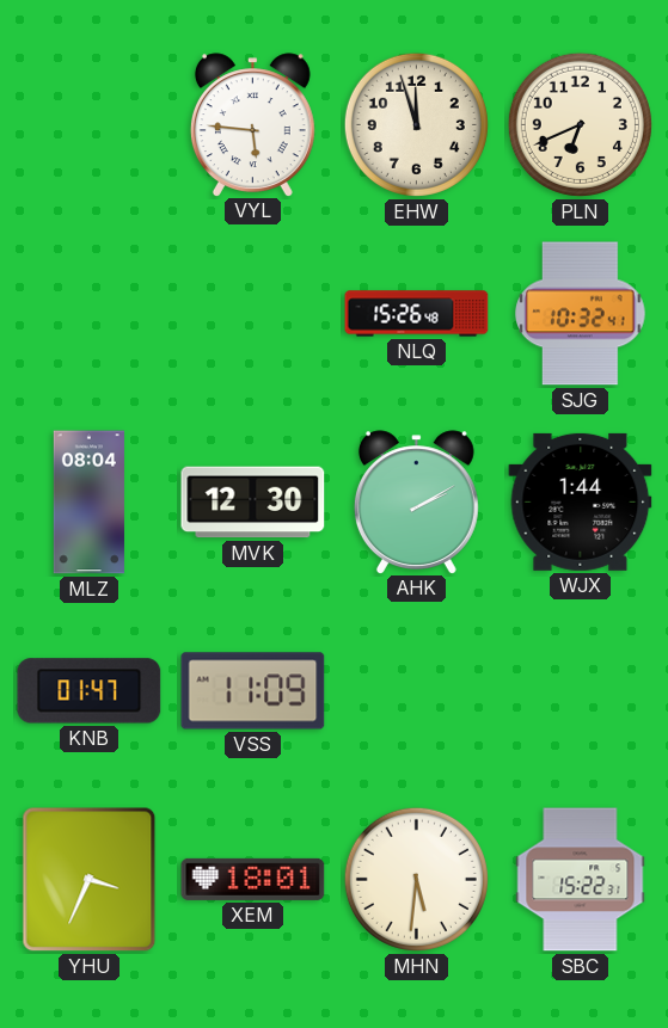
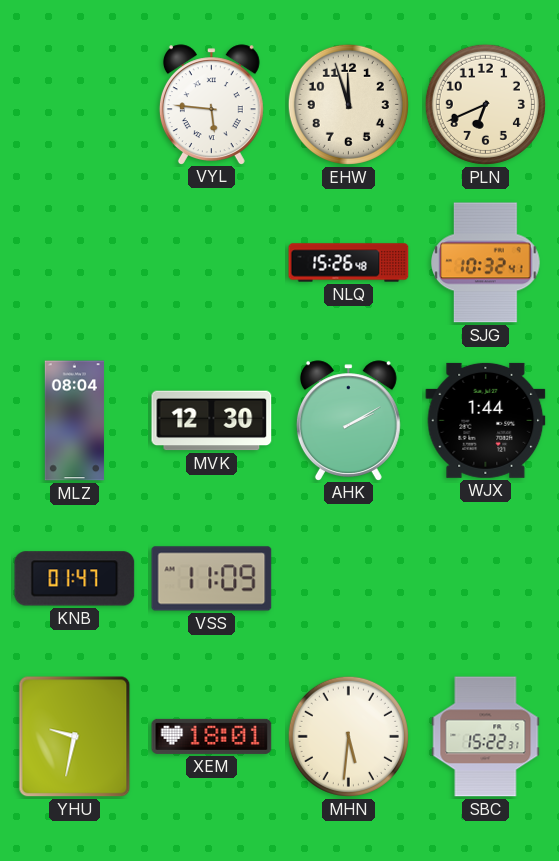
YHU: 3:34 -> 9:32
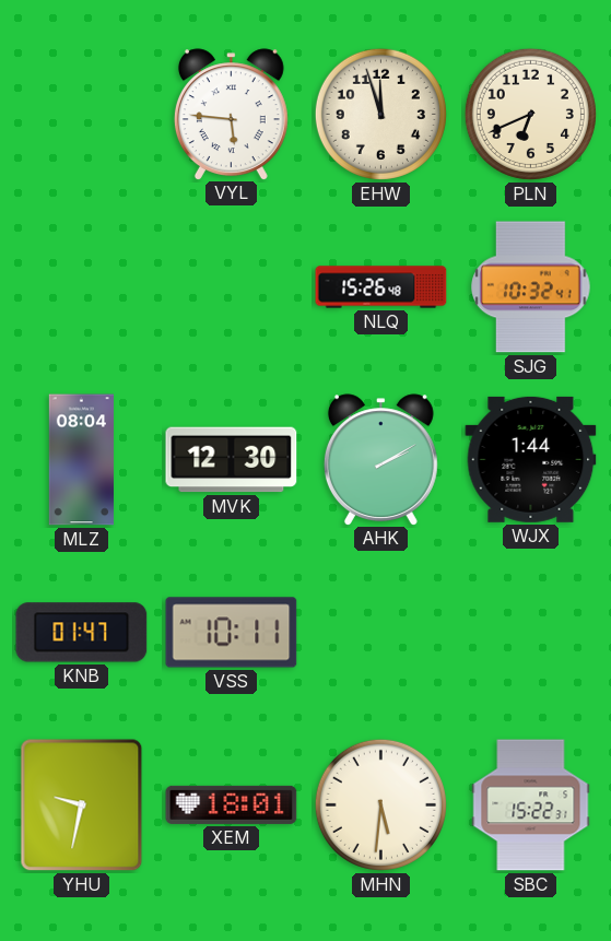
VSS: 11:09 -> 10:11
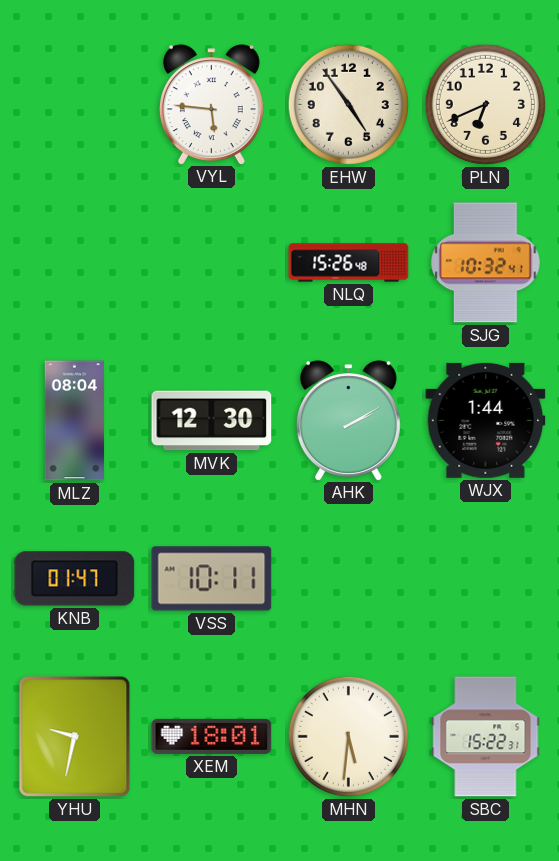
EHW: 11:57 -> 4:54
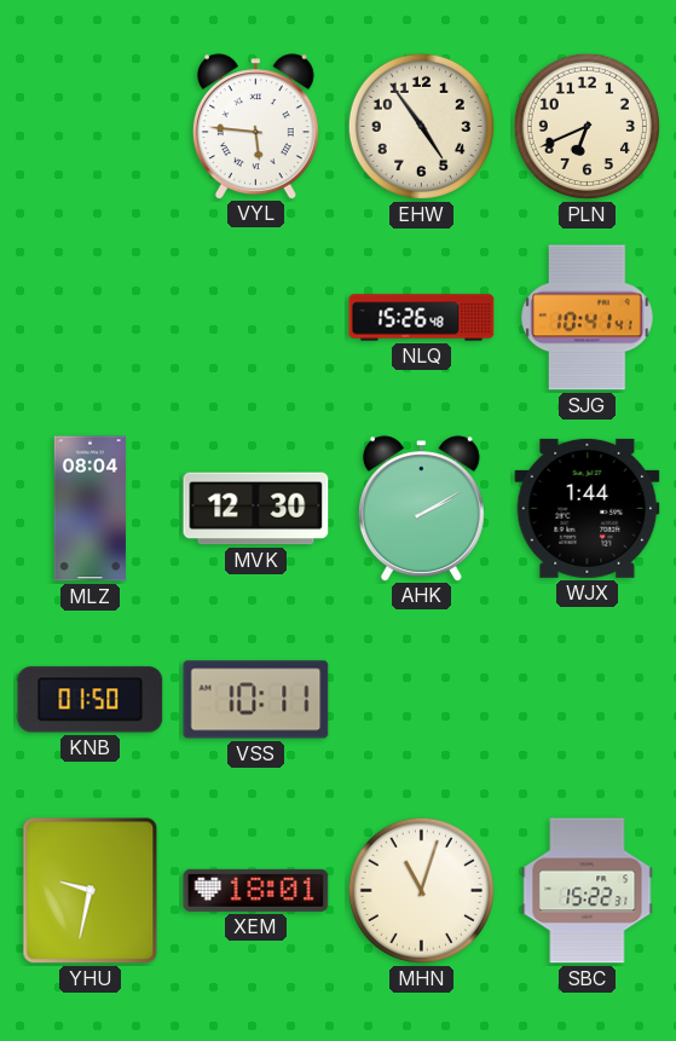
SJG: 10:32 -> 10:41
KNB: 01:47 -> 01:50
MHN: 5:31 -> 11:03
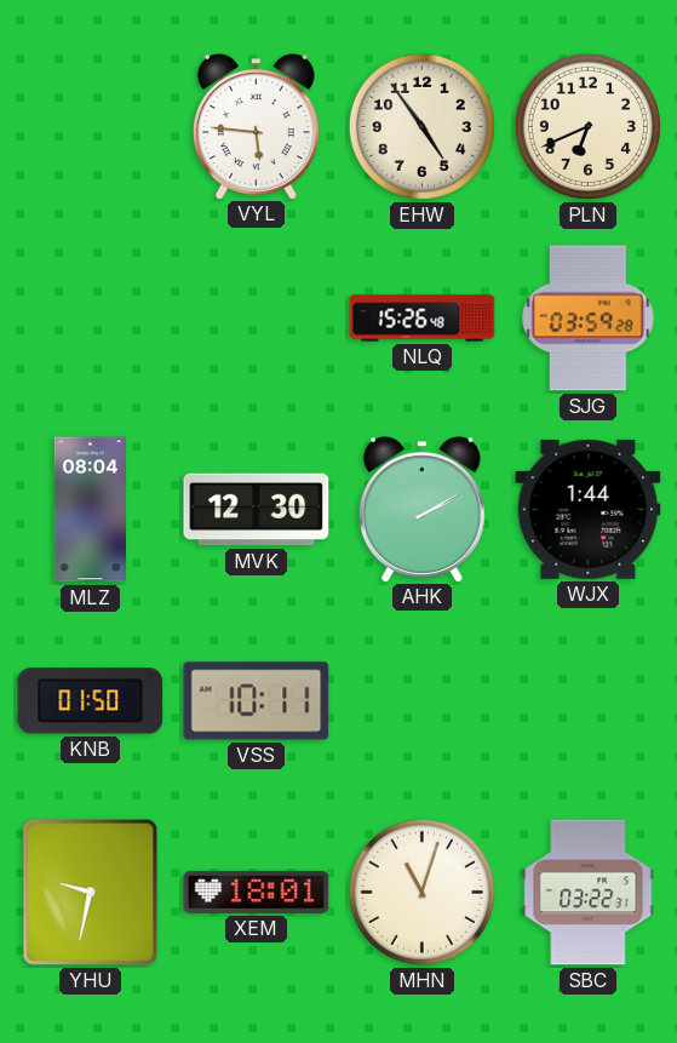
SJG: 10:41 -> 03:59
SBC: 15:22 -> 03:22
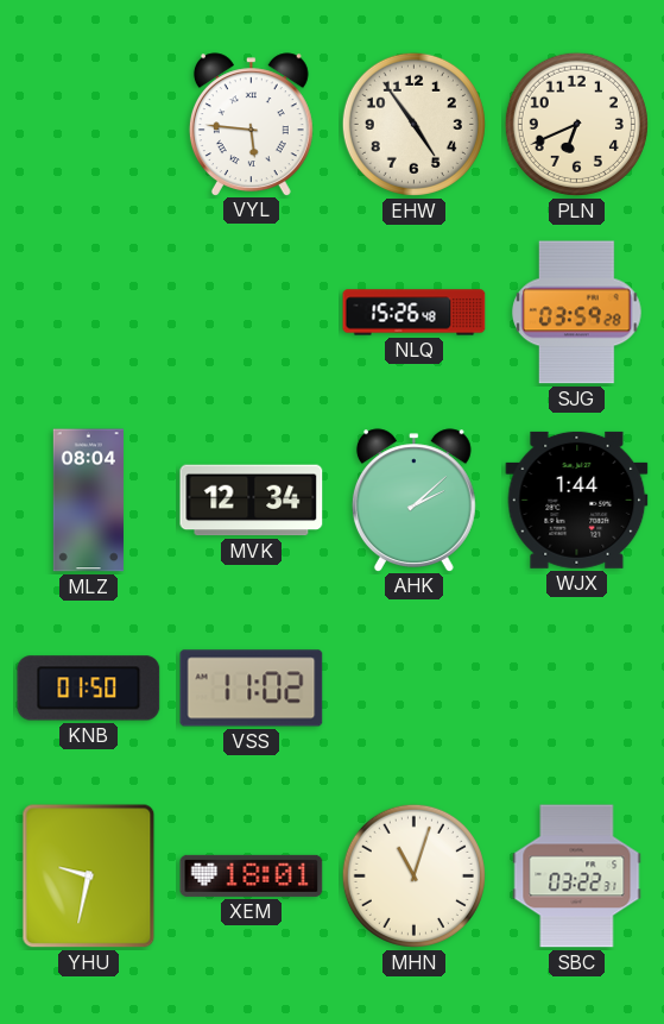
MVK: 12:30 -> 12:34
AHK: 2:10 -> 2:08
VSS: 10:11 -> 11:02
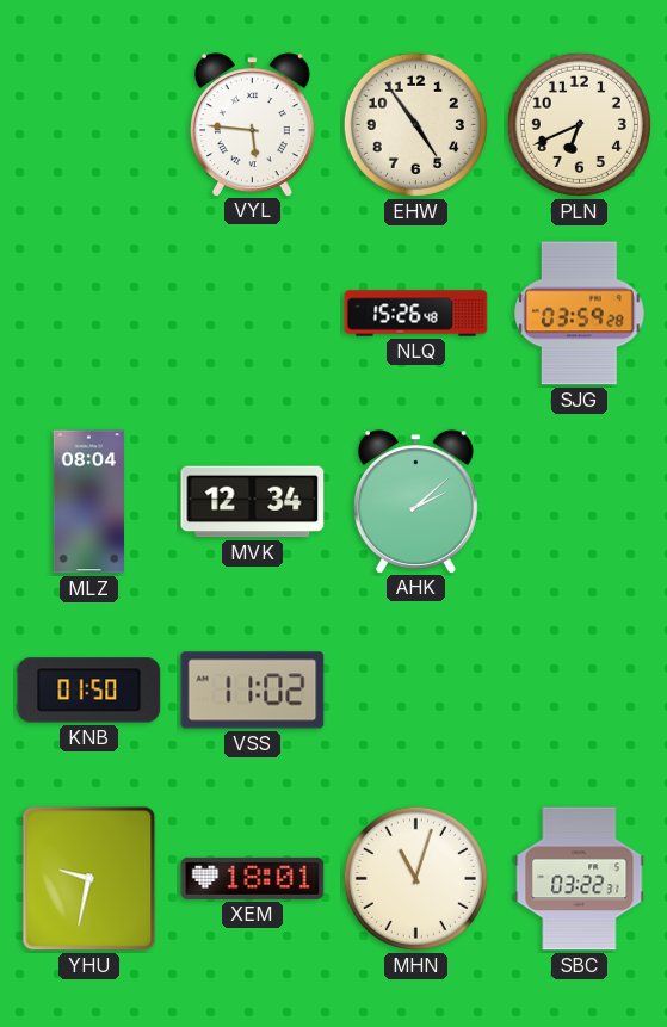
WJX: 1:44 -> none
